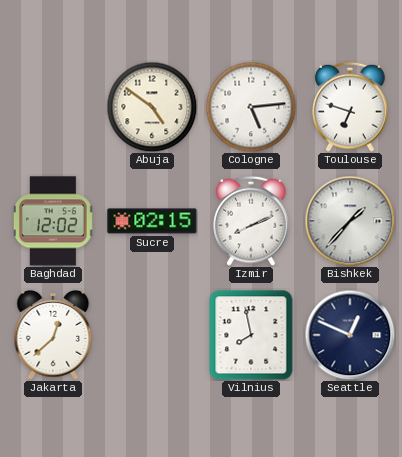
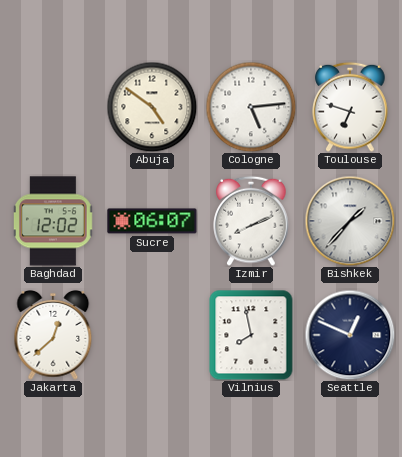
Sucre: 02:15 -> 06:07
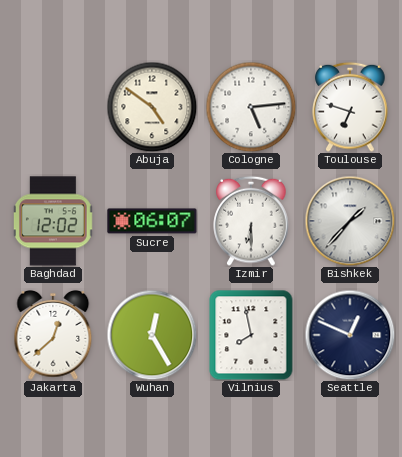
Izmir: 8:11 -> 6:30
Wuhan: none -> 12:25
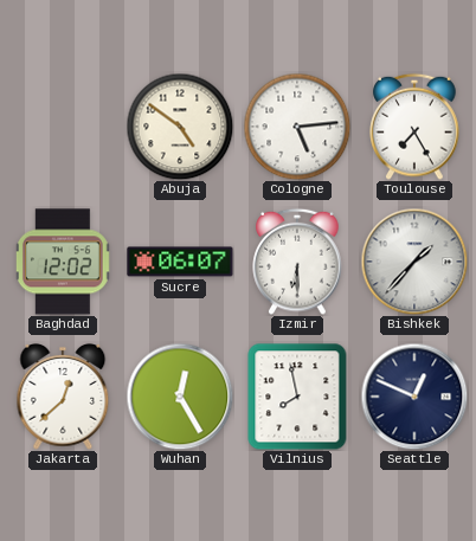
Toulouse: 6:48 -> 7:25
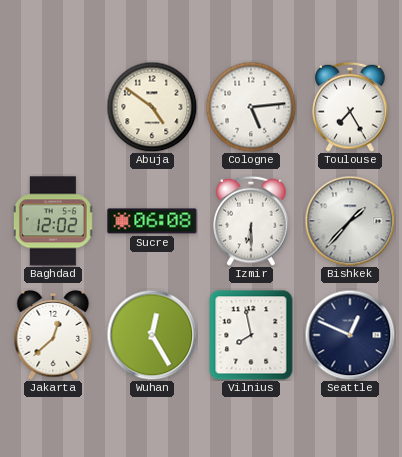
Sucre: 06:07 -> 06:08
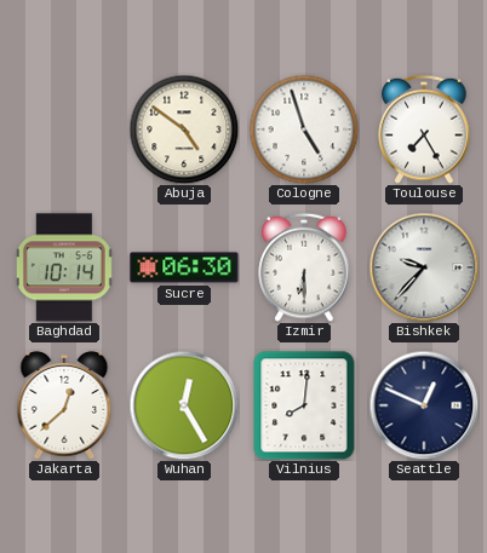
Cologne: 5:14 -> 4:57
Baghdad: 12:02 -> 10:14
Sucre: 06:08 -> 06:30
Bishkek: 1:37 -> 9:37
Vilnius: 7:58 -> 8:01
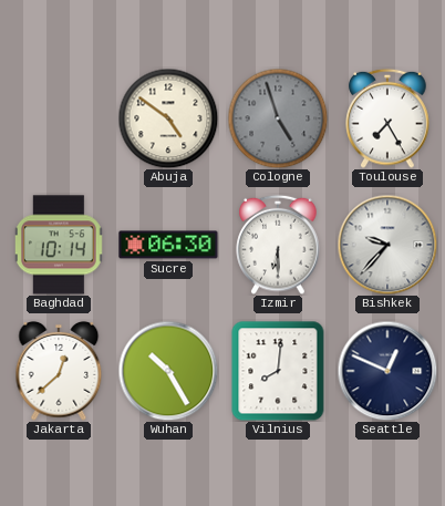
Cologne dial: white -> grey
Wuhan: 12:25 -> 10:25
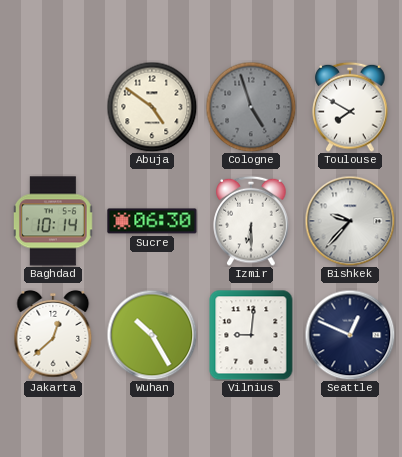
Toulouse: 7:25 -> 7:50
Vilnius: 8:01 -> 9:01
